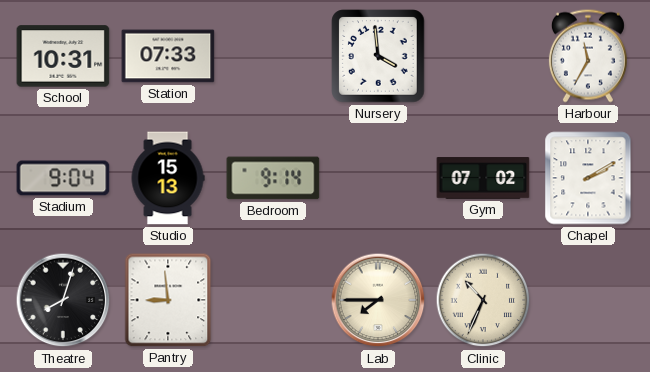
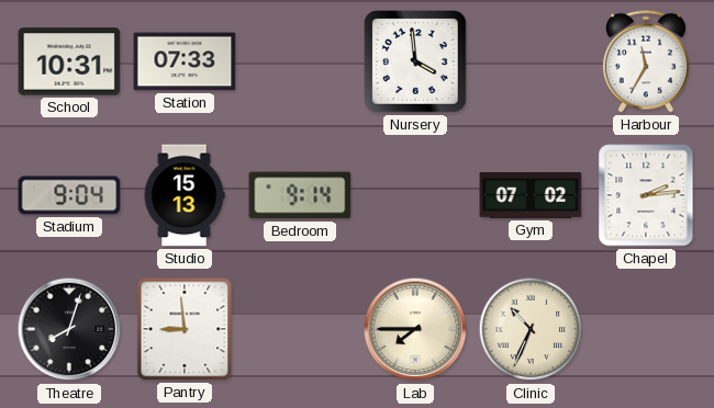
Chapel: 2:10 -> 2:14
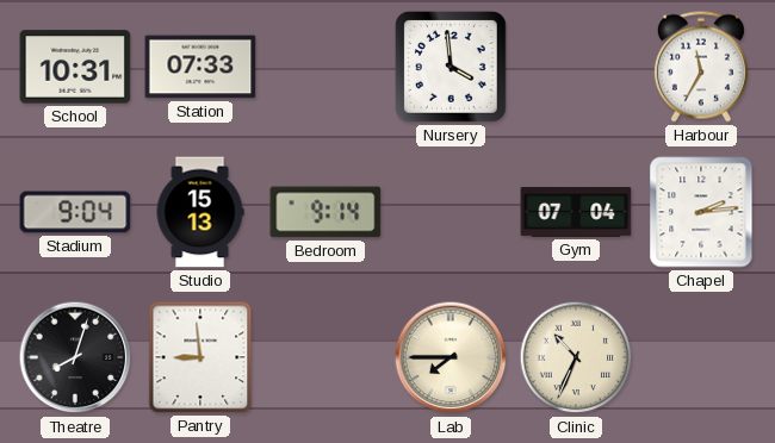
Gym: 07:02 -> 07:04
